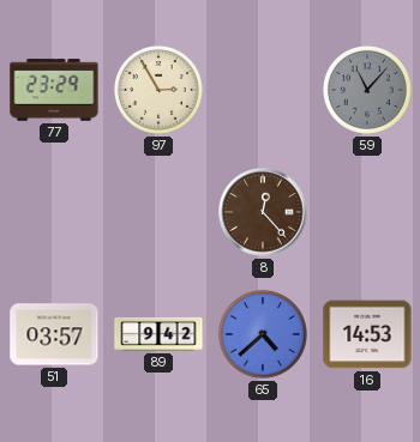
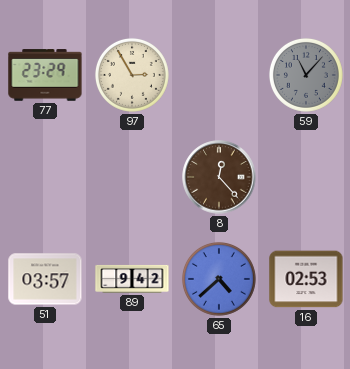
16: 14:53 -> 02:53
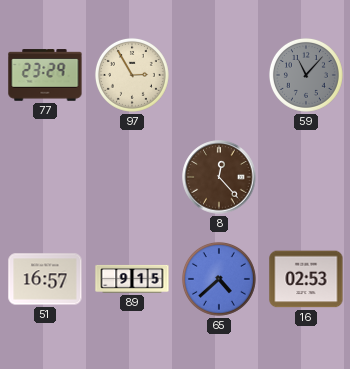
51: 03:57 -> 16:57
89: 9:42 -> 9:15
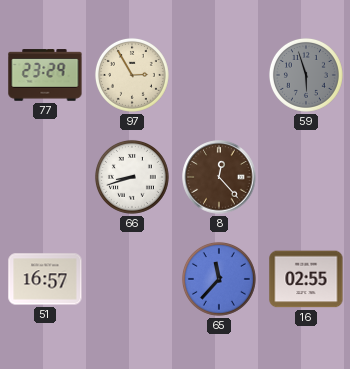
59: 11:07 -> 5:57
66: none -> 8:42
89: 9:15 -> none
65: 4:38 -> 11:37
16: 02:53 -> 02:55
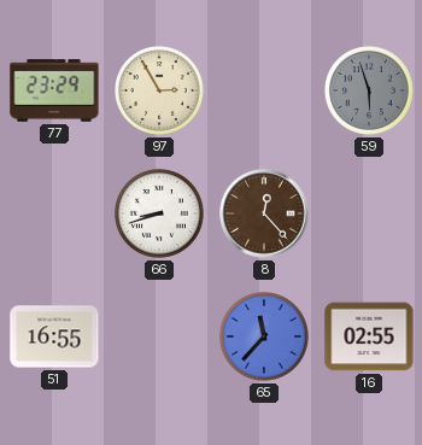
51: 16:57 -> 16:55
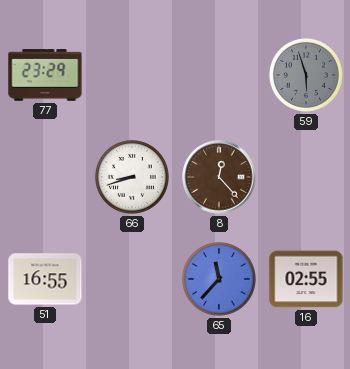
97: 2:55 -> none
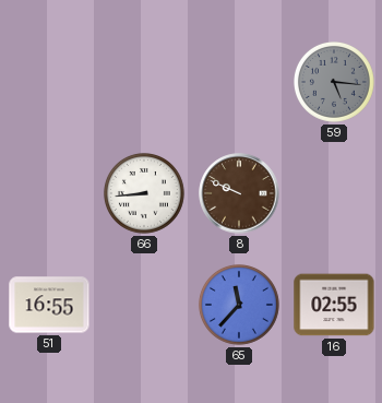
77: 23:29 -> none
59: 5:57 -> 5:16
66: 8:42 -> 8:44
8: 12:23 -> 9:49
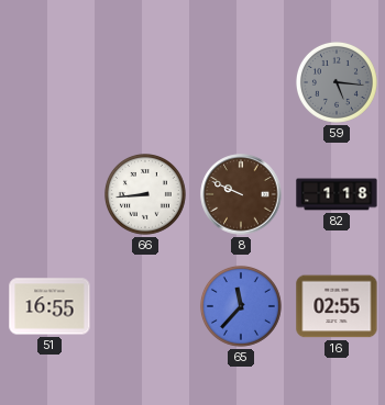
82: none -> 1:18
